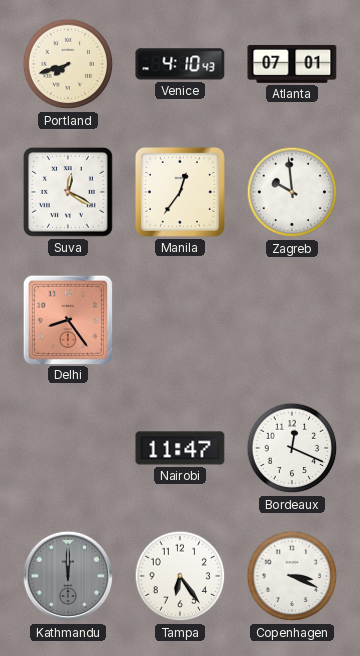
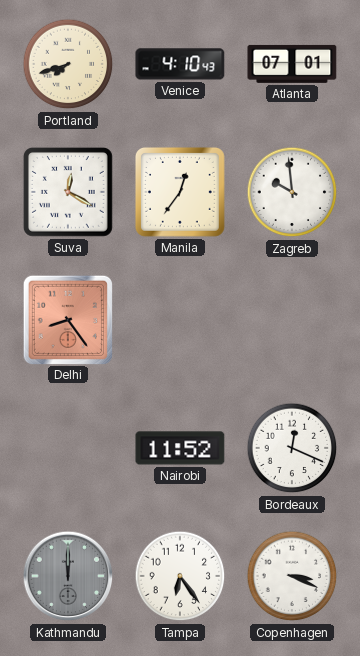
Nairobi: 11:47 -> 11:52
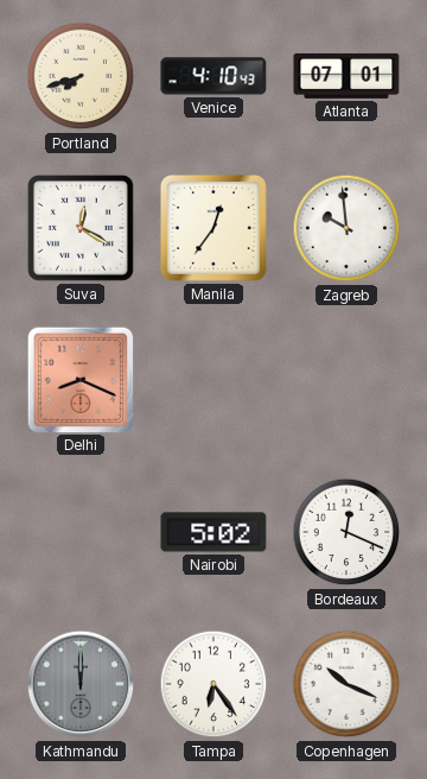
Delhi: 8:24 -> 8:19
Nairobi: 11:52 -> 5:02
Copenhagen: 3:19 -> 10:19
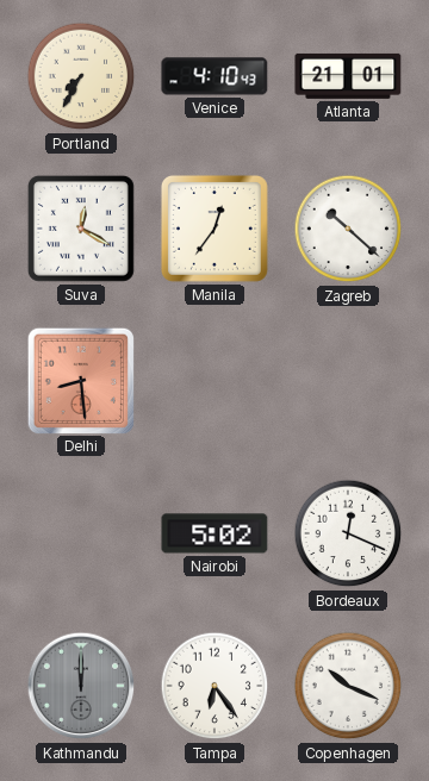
Portland: 7:42 -> 7:35
Atlanta: 07:01 -> 21:01
Zagreb: 9:59 -> 10:22
Delhi: 8:19 -> 8:29
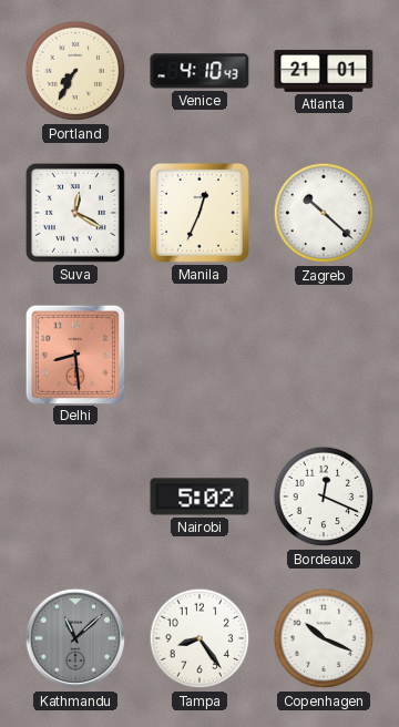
Manila: 12:36 -> 12:34
Kathmandu: 12:00 -> 11:08
Tampa: 6:24 -> 8:24
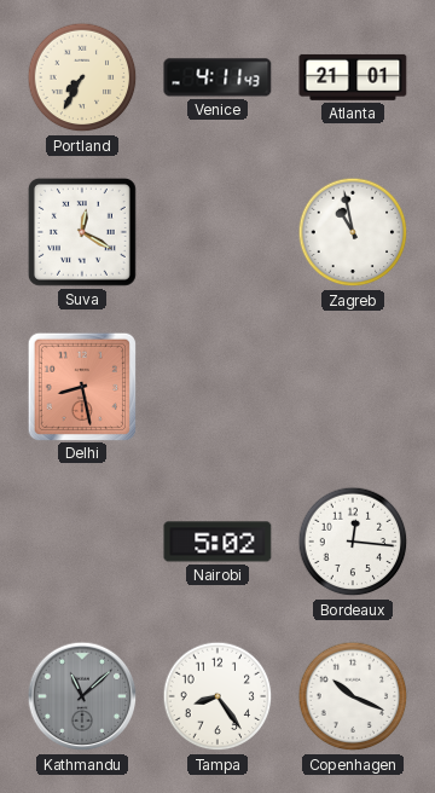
Venice: 4:10 -> 4:11
Manila: 12:34 -> none
Zagreb: 10:22 -> 10:58
Delhi: 8:29 -> 8:28
Bordeaux: 12:19 -> 12:16
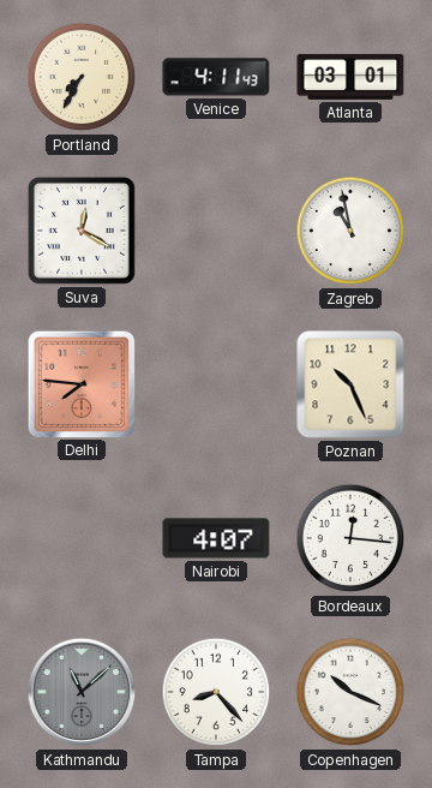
Atlanta: 21:01 -> 03:01
Delhi: 8:28 -> 7:46
Poznan: none -> 10:26
Nairobi: 5:02 -> 4:07
Tampa: 8:24 -> 8:23
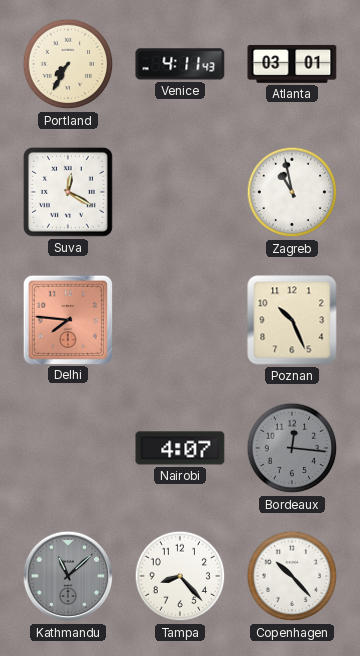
Bordeaux dial: white -> grey
Copenhagen: 10:19 -> 10:23
